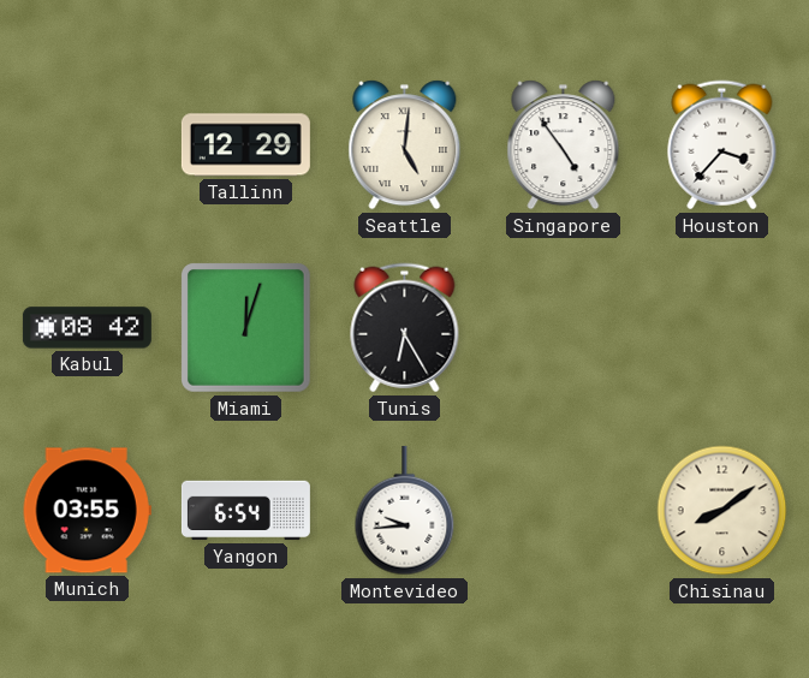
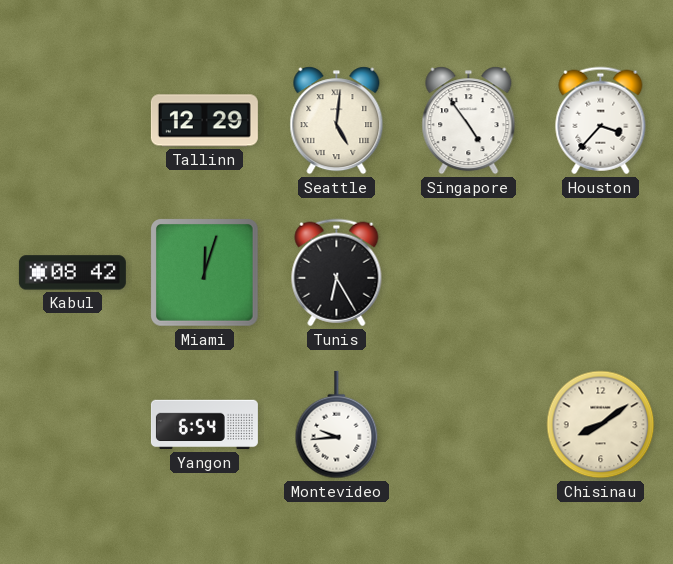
Munich: 03:55 -> none
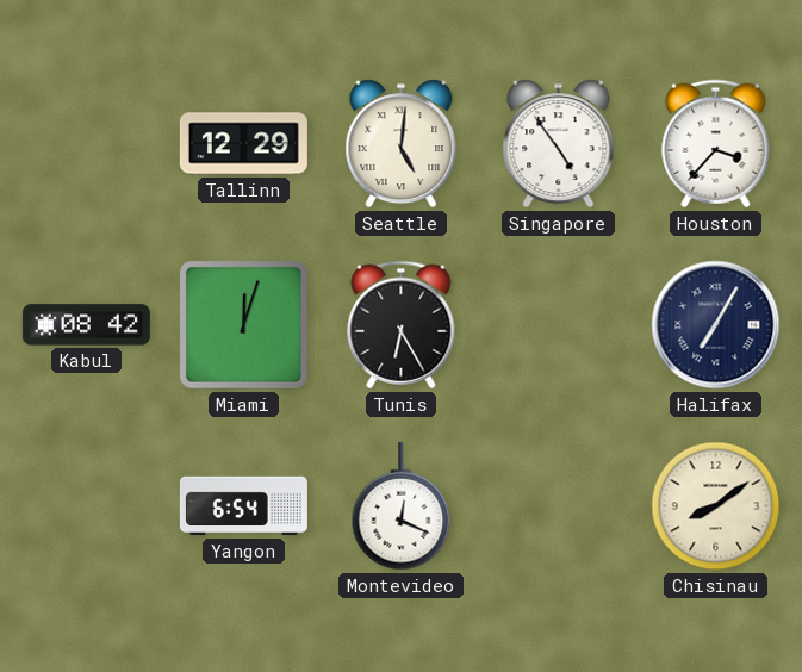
Halifax: none -> 7:05
Montevideo: 9:44 -> 12:19
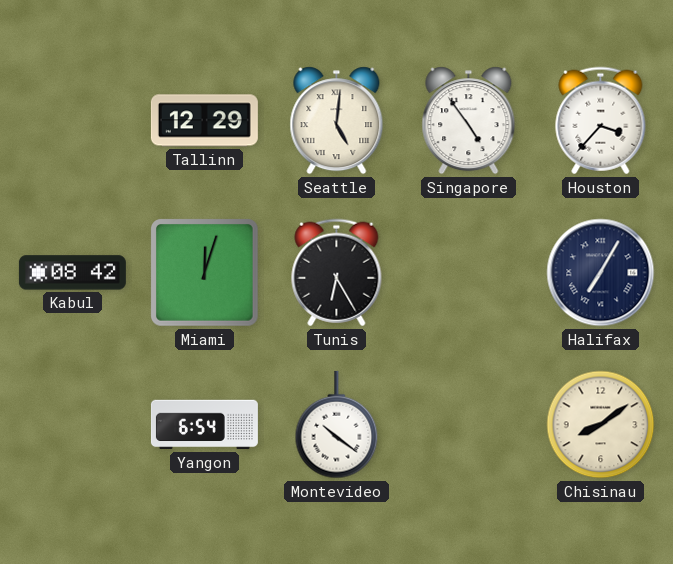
Montevideo: 12:19 -> 10:21
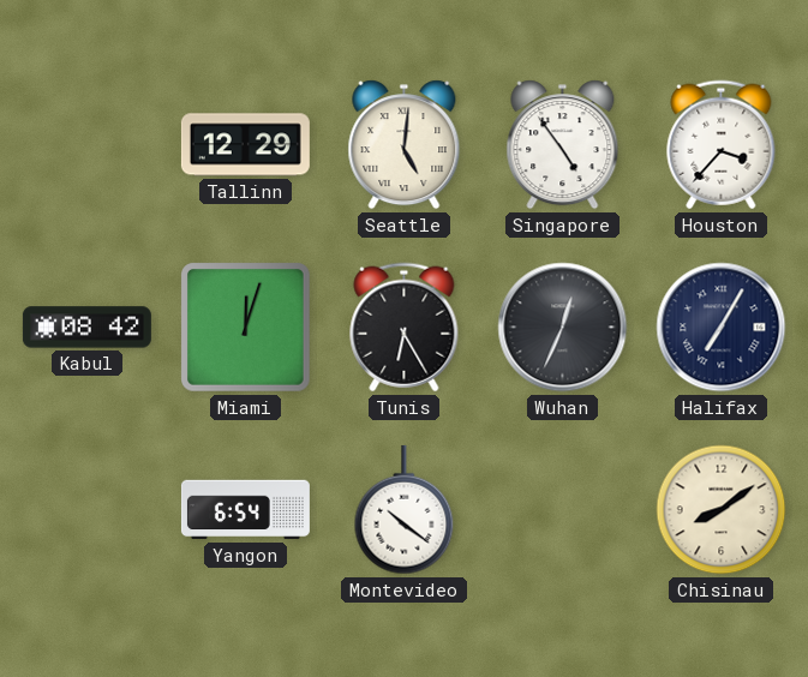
Wuhan: none -> 12:34
